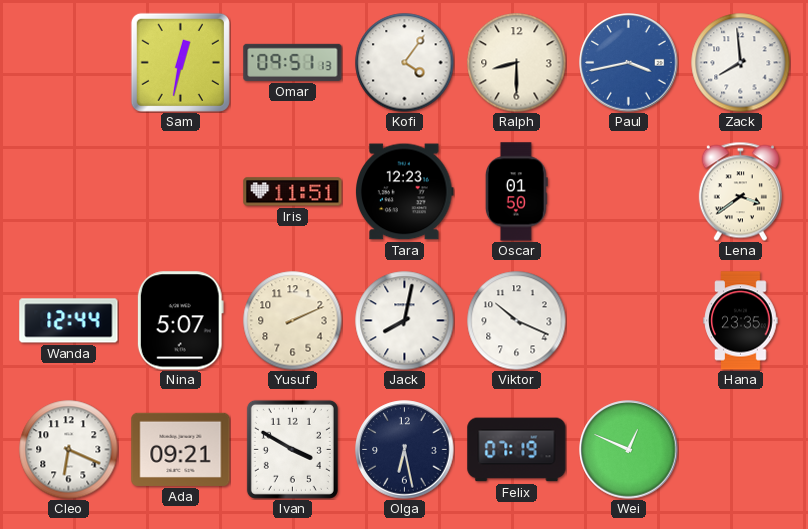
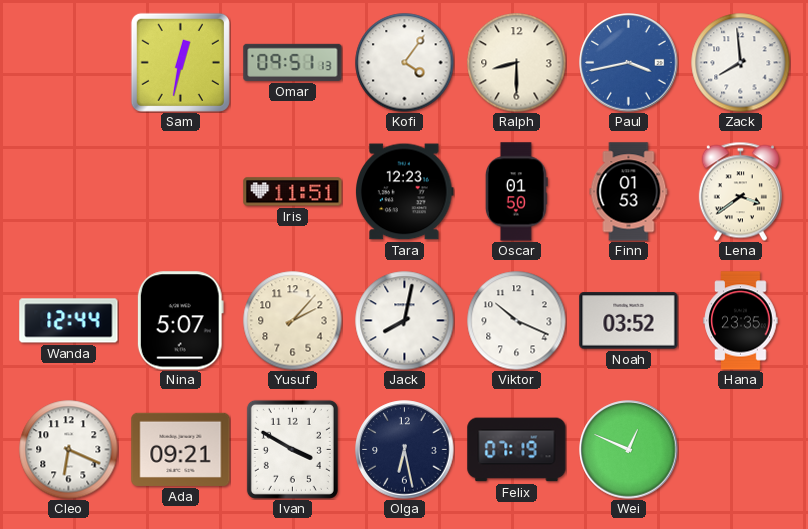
Finn: none -> 01:53
Yusuf: 2:11 -> 2:07
Noah: none -> 03:52
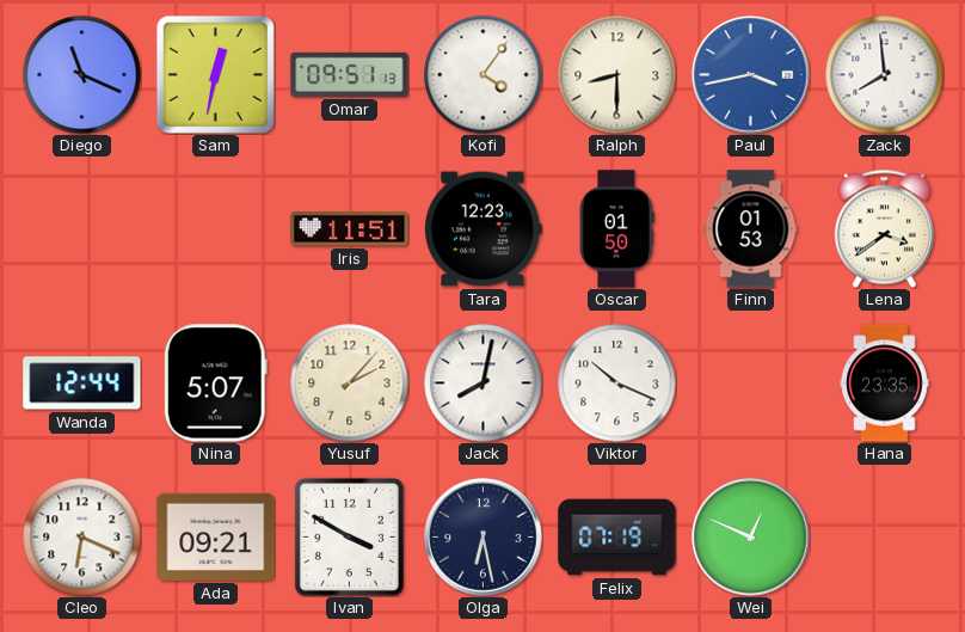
Diego: none -> 11:19
Noah: 03:52 -> none
